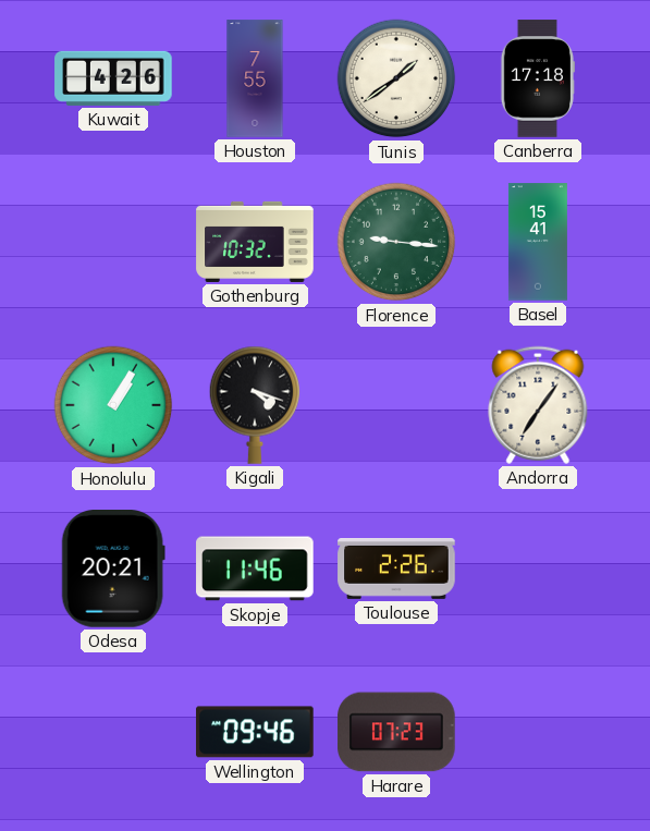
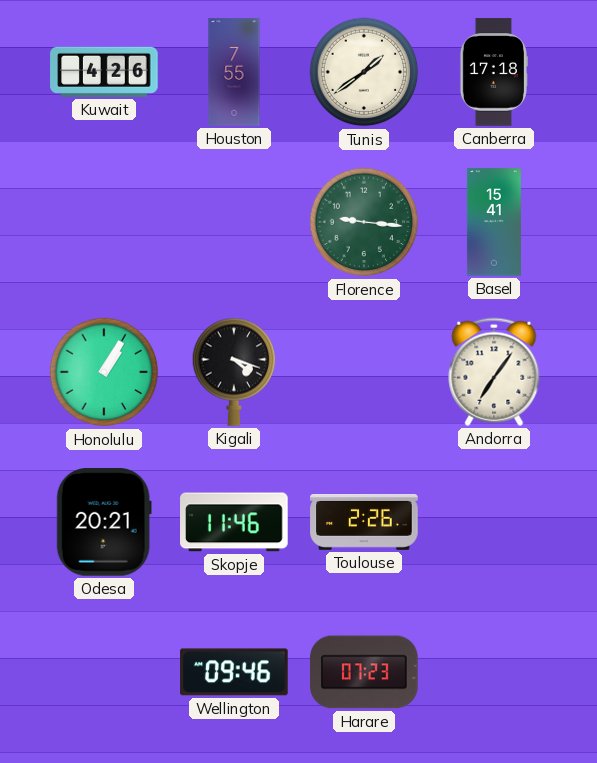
Gothenburg: 10:32 -> none
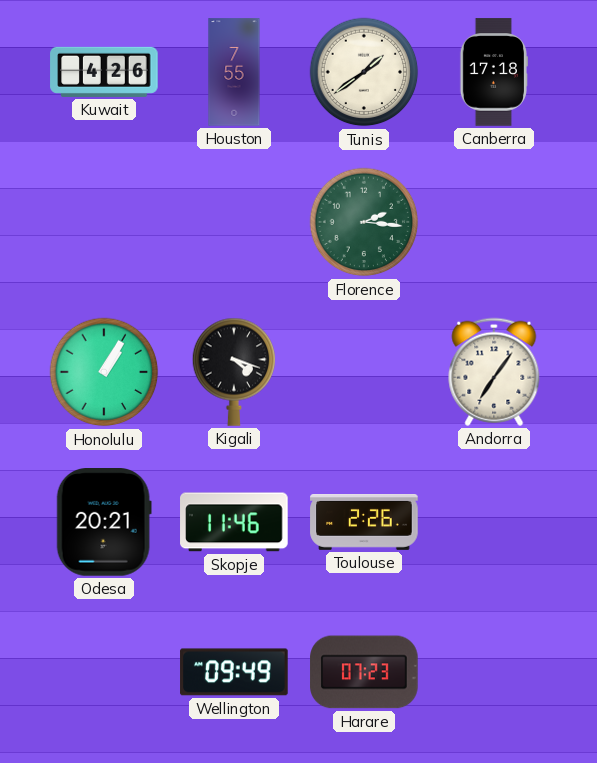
Florence: 9:16 -> 2:16
Basel: 15:41 -> none
Wellington: 09:46 -> 09:49
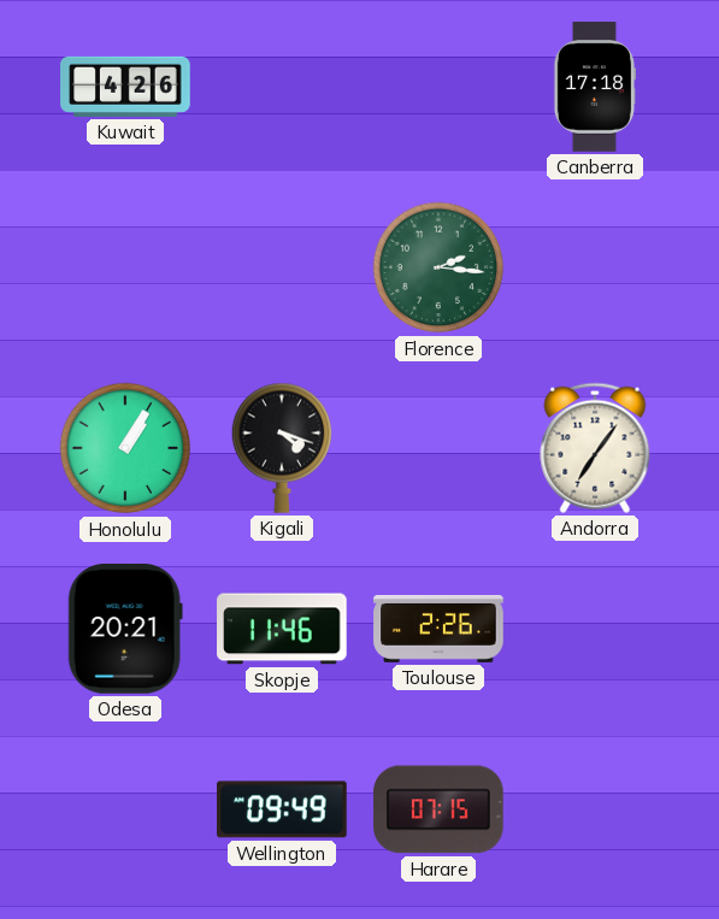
Houston: 7:55 -> none
Tunis: 1:39 -> none
Harare: 07:23 -> 07:15
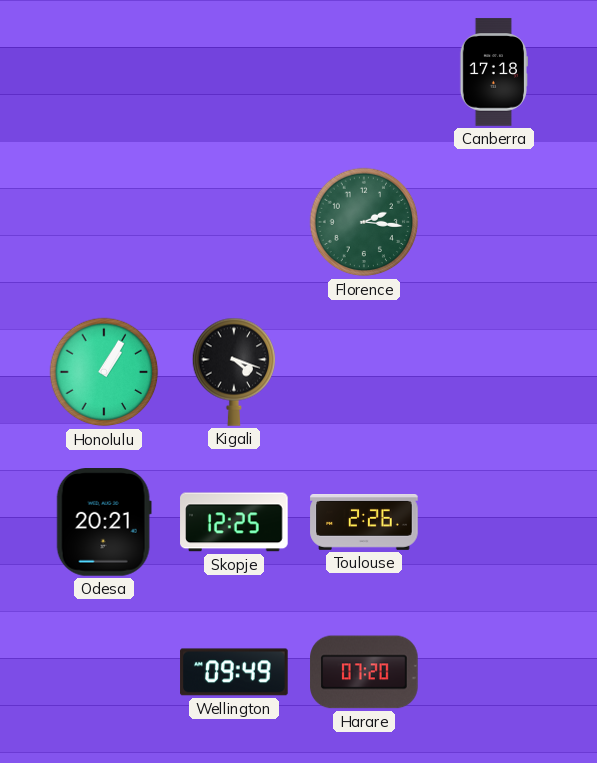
Kuwait: 4:26 -> none
Andorra: 7:06 -> none
Skopje: 11:46 -> 12:25
Harare: 07:15 -> 07:20
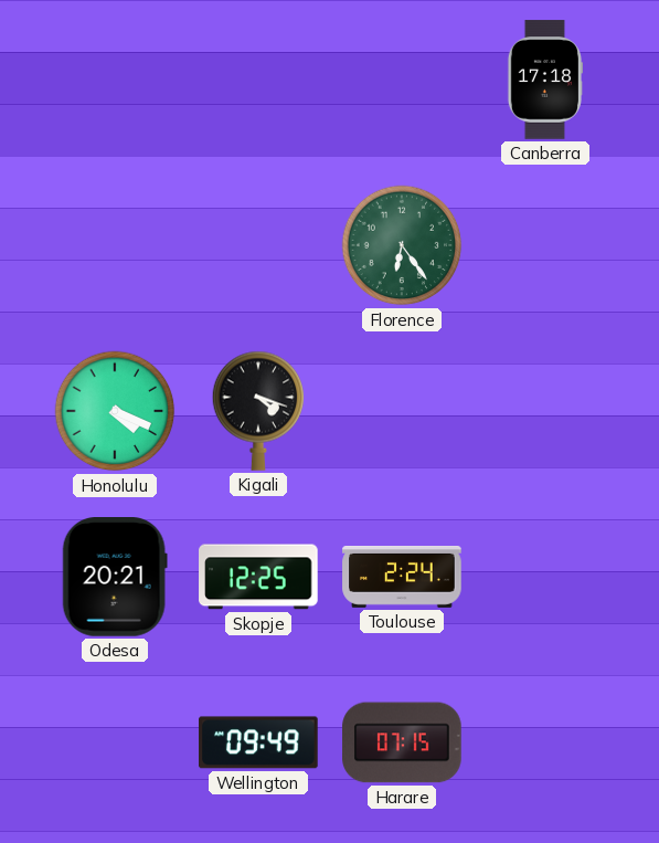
Florence: 2:16 -> 6:24
Honolulu: 1:05 -> 4:19
Toulouse: 2:26 -> 2:24
Harare: 07:20 -> 07:15
